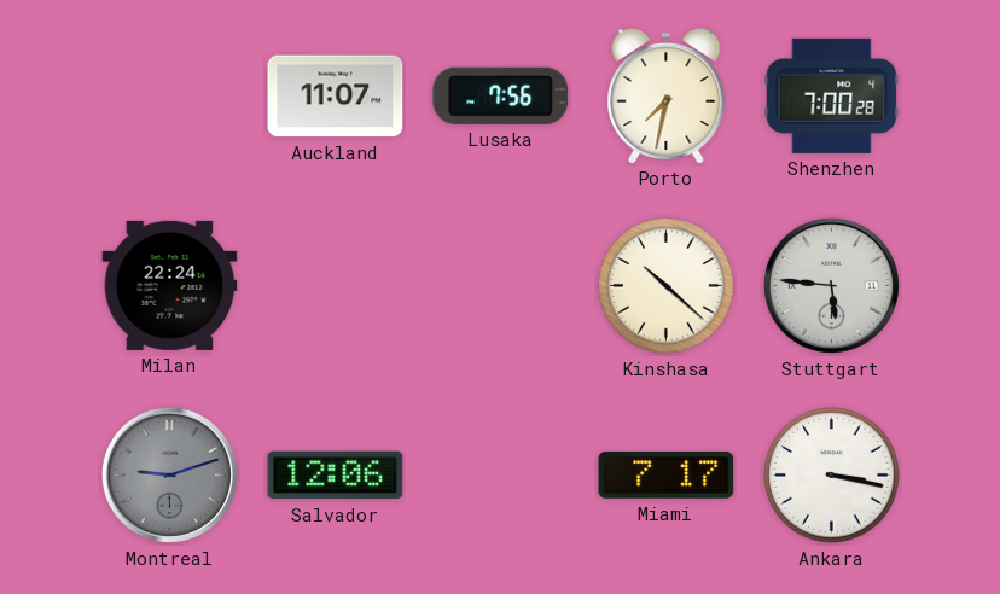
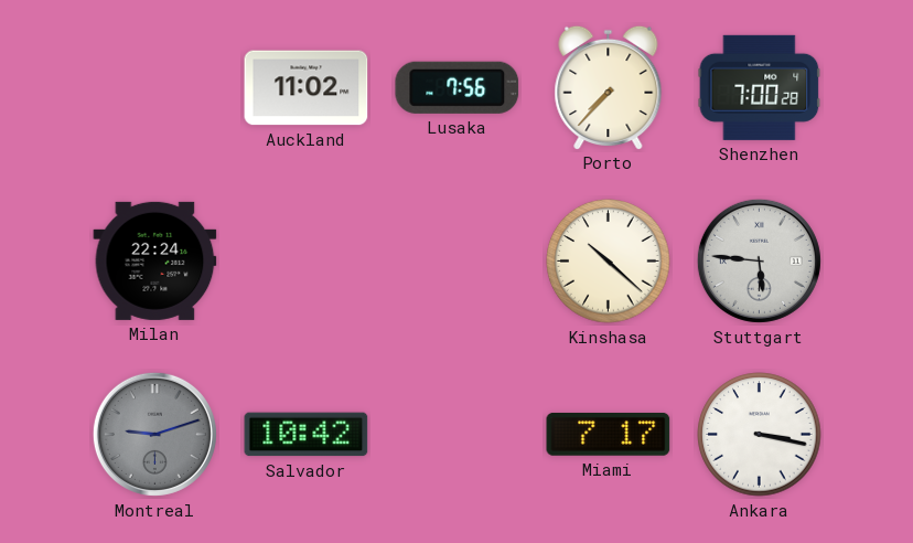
Auckland: 11:07 -> 11:02
Porto: 7:32 -> 7:37
Salvador: 12:06 -> 10:42
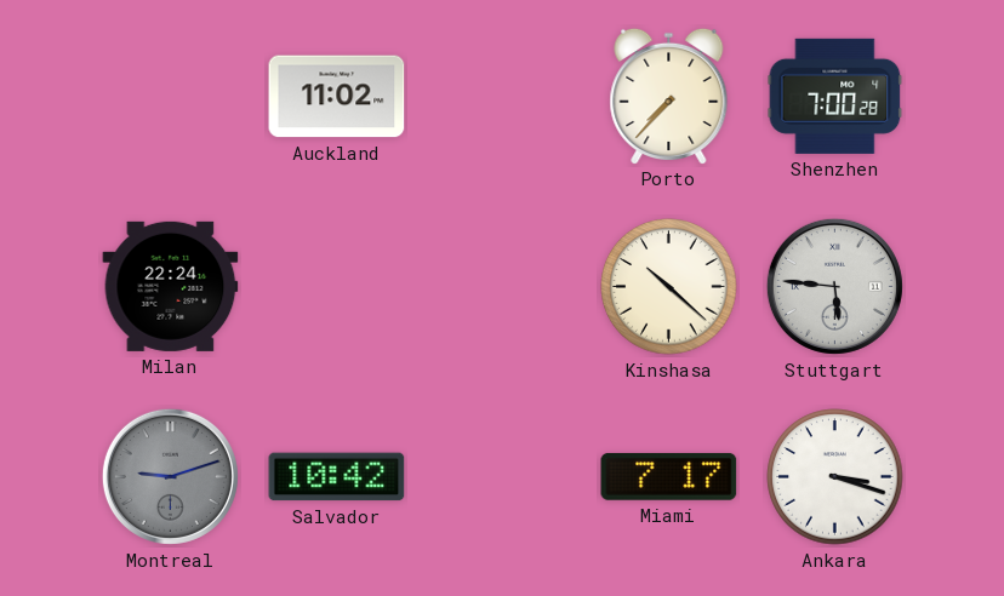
Lusaka: 7:56 -> none
Ankara: 3:17 -> 3:18
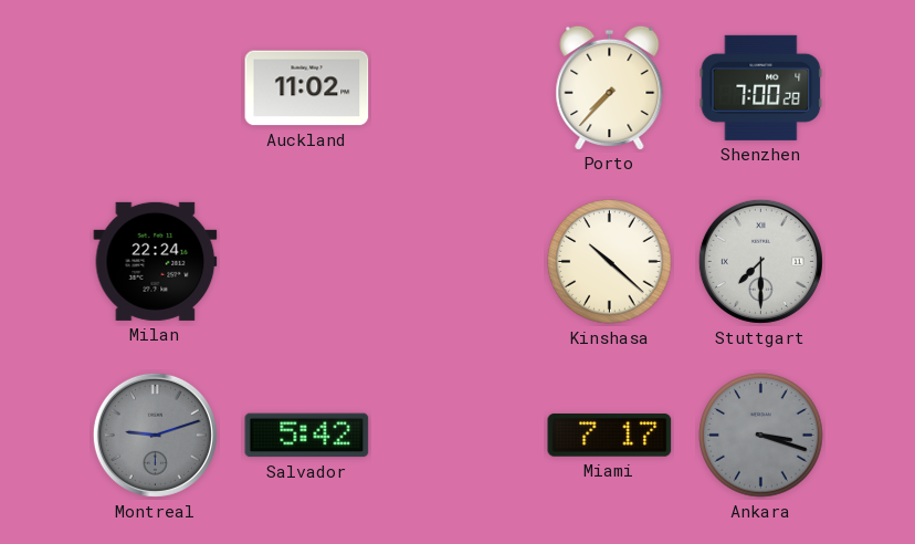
Stuttgart: 5:46 -> 7:30
Salvador: 10:42 -> 5:42
Ankara dial: white -> grey
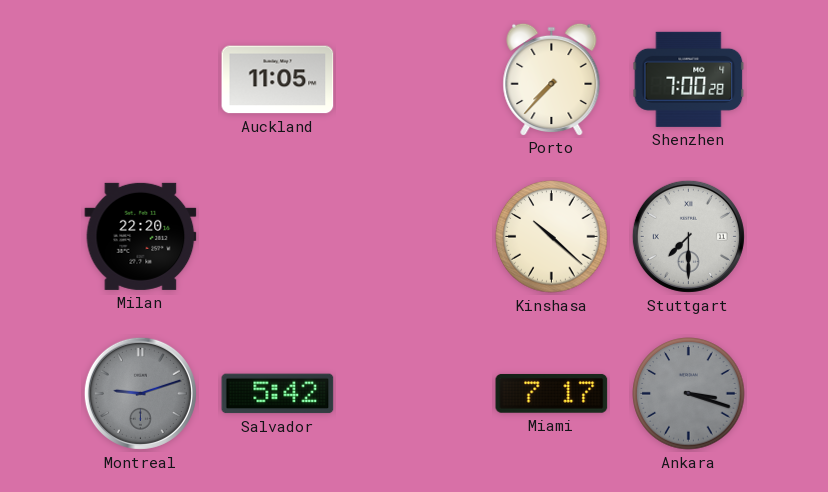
Auckland: 11:02 -> 11:05
Milan: 22:24 -> 22:20
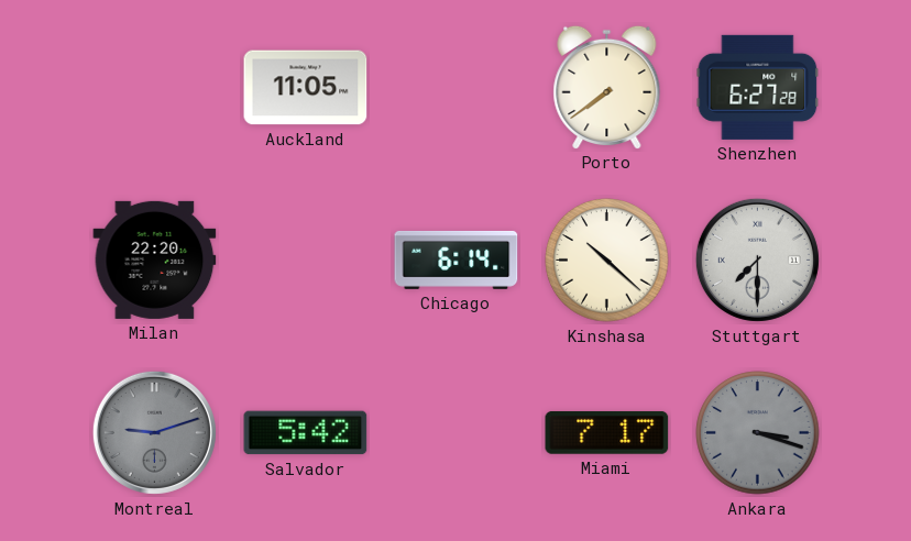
Porto: 7:37 -> 7:39
Shenzhen: 7:00 -> 6:27
Chicago: none -> 6:14
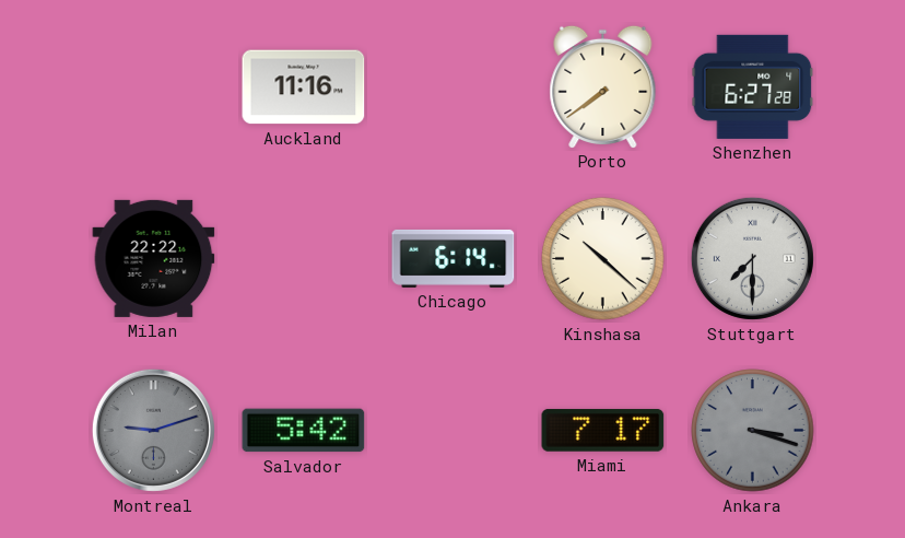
Auckland: 11:05 -> 11:16
Milan: 22:20 -> 22:22
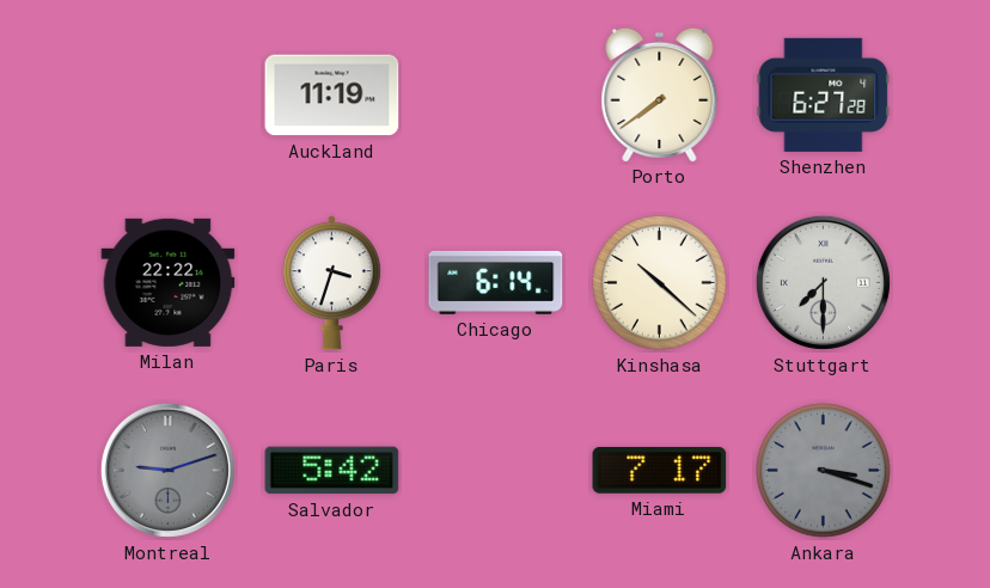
Auckland: 11:16 -> 11:19
Paris: none -> 3:33
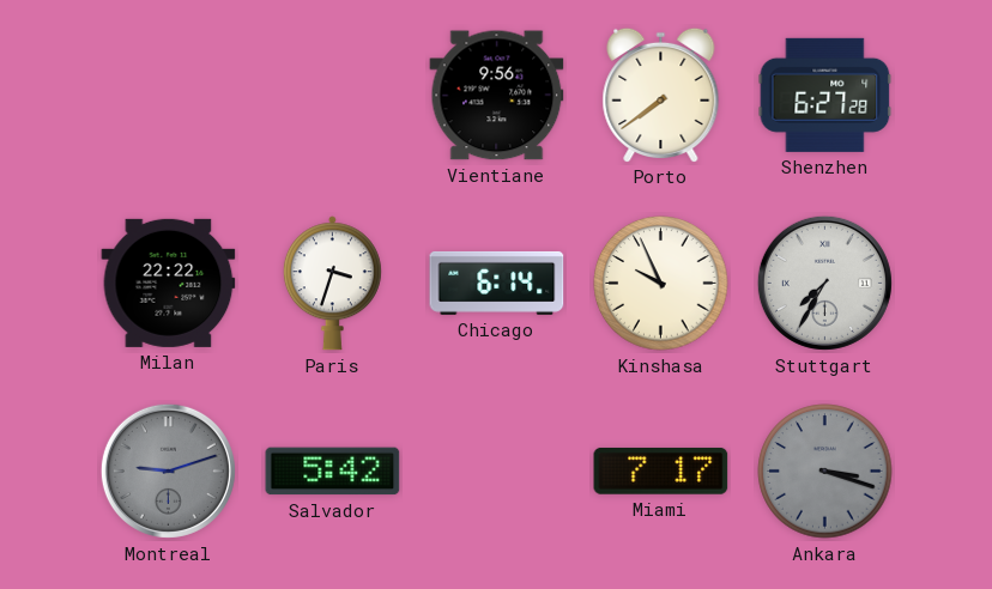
Auckland: 11:19 -> none
Vientiane: none -> 9:56
Kinshasa: 10:22 -> 9:56
Stuttgart: 7:30 -> 7:35
